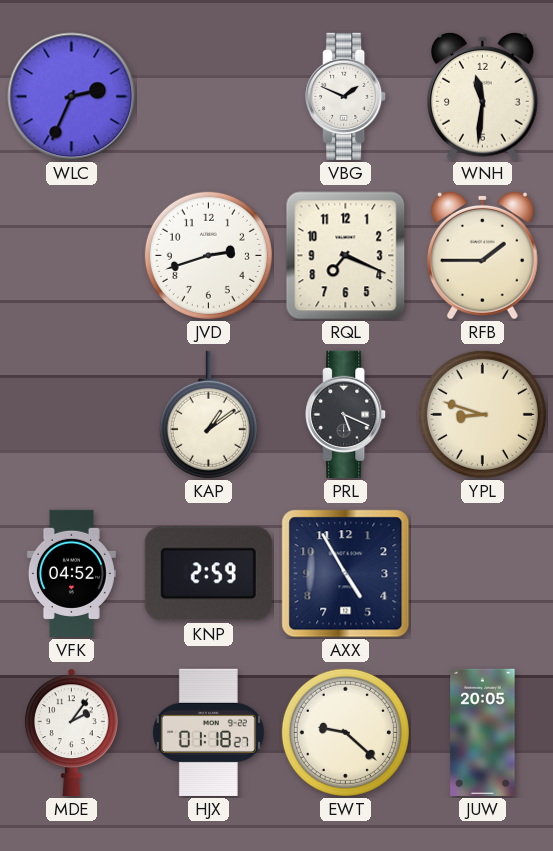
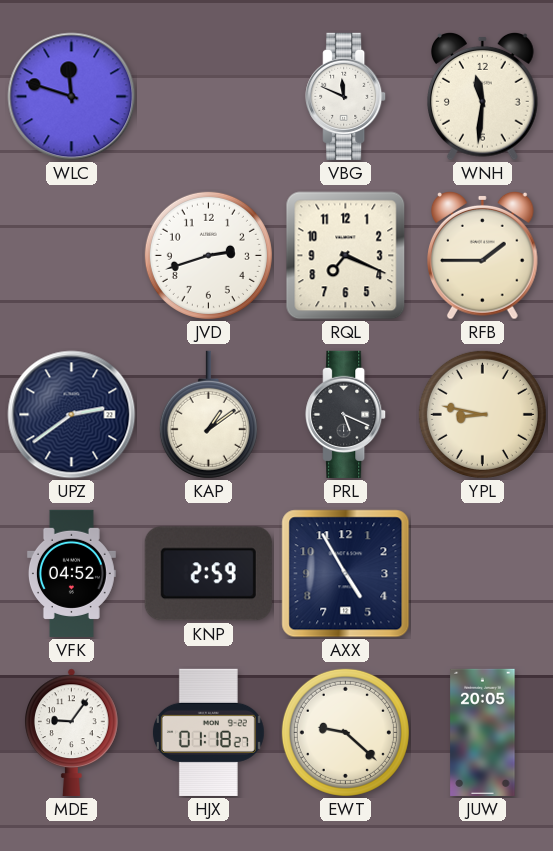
WLC: 2:34 -> 11:48
VBG: 1:49 -> 11:49
UPZ: none -> 2:39
YPL: 8:48 -> 8:47
MDE: 2:06 -> 9:06
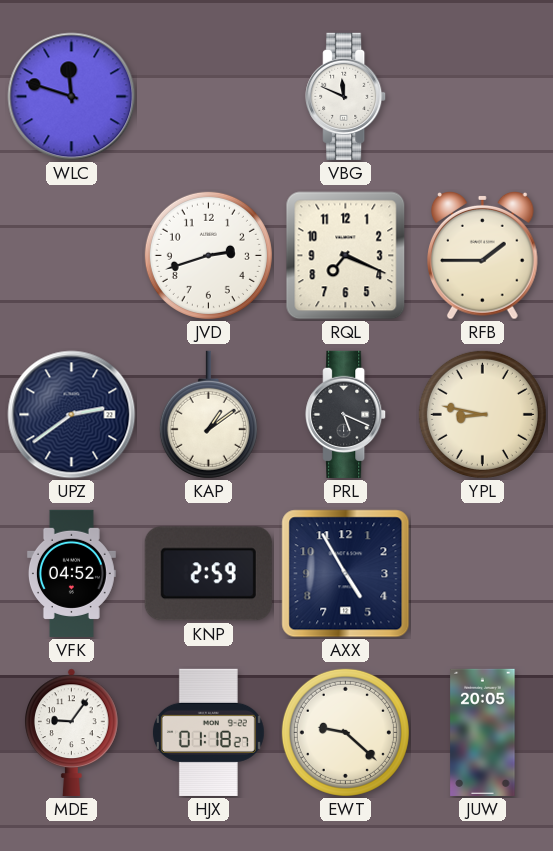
WNH: 11:31 -> none
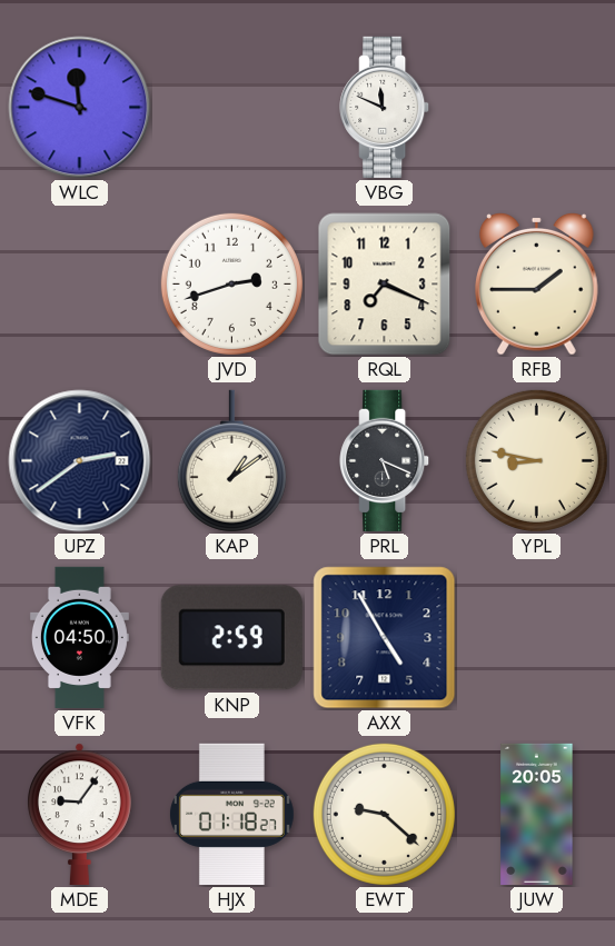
VFK: 04:52 -> 04:50
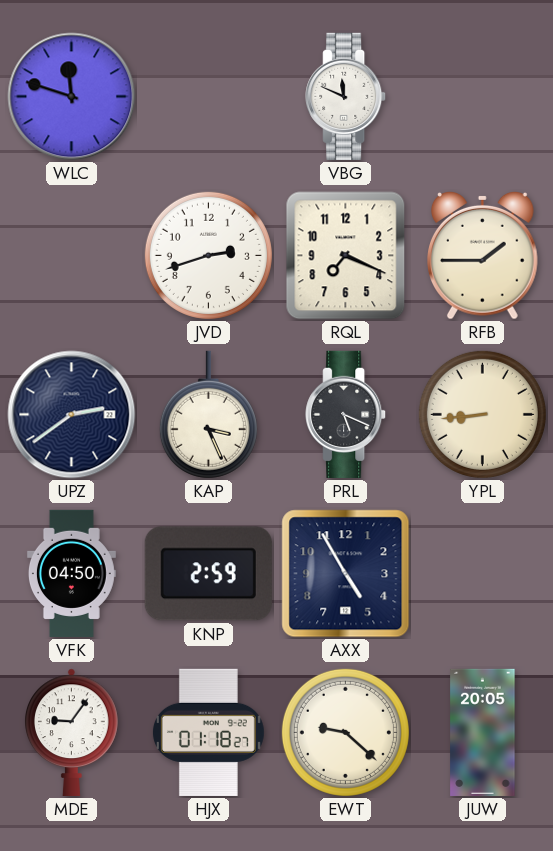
KAP: 1:09 -> 3:26
YPL: 8:47 -> 8:44
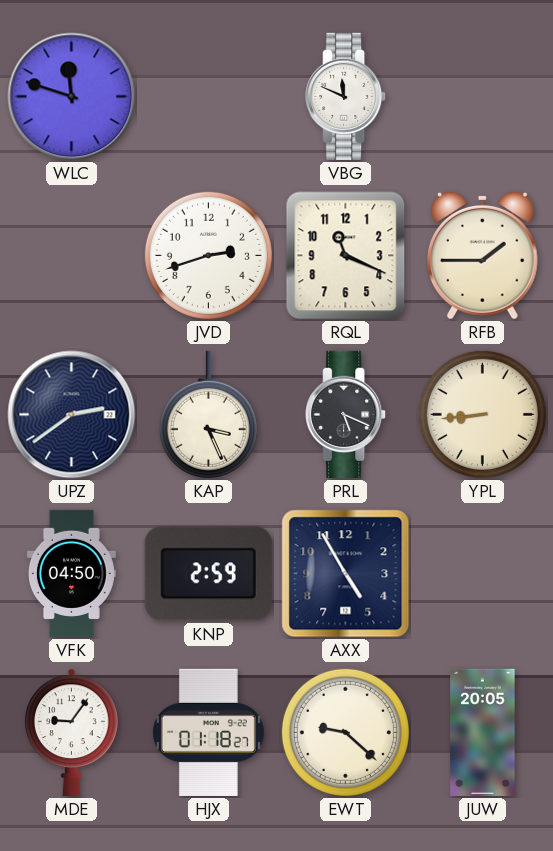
RQL: 7:19 -> 11:19
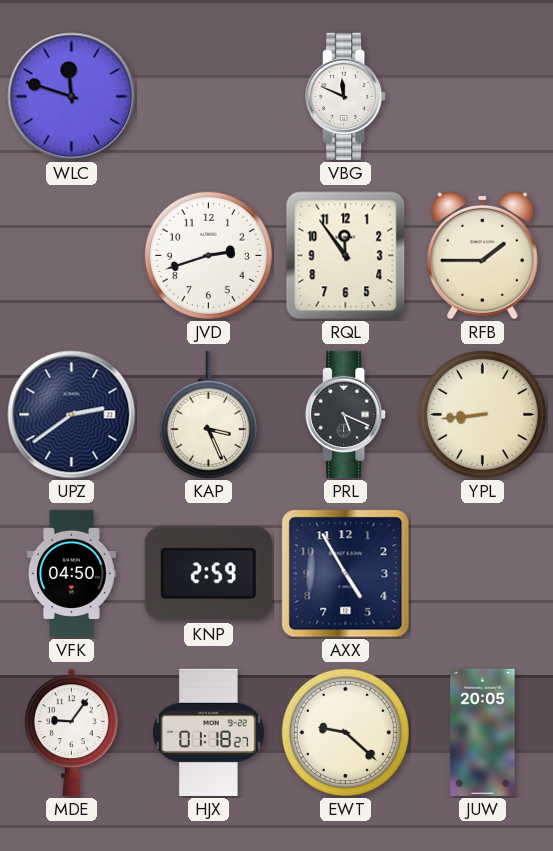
RQL: 11:19 -> 11:54
